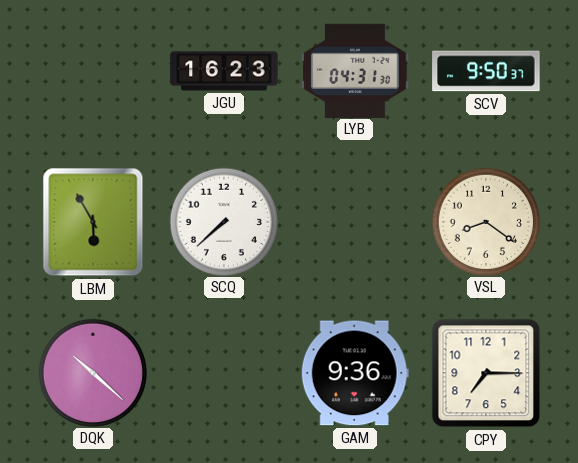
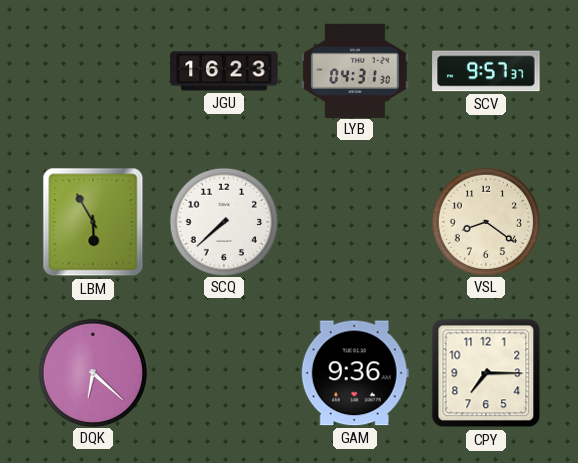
SCV: 9:50 -> 9:57
DQK: 10:22 -> 6:22
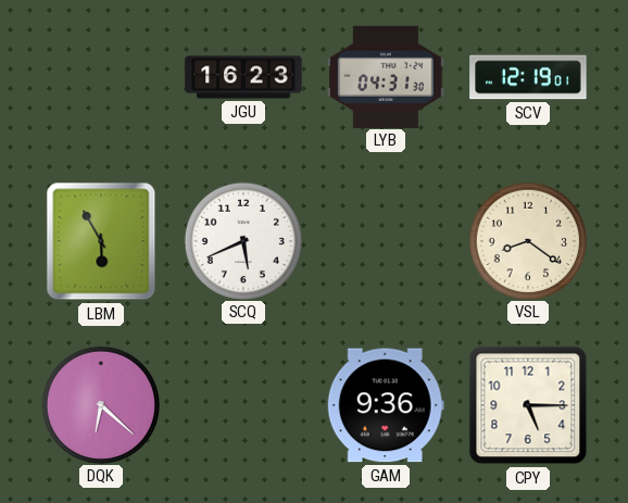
SCV: 9:57 -> 12:19
SCQ: 7:38 -> 5:41
CPY: 7:15 -> 5:15
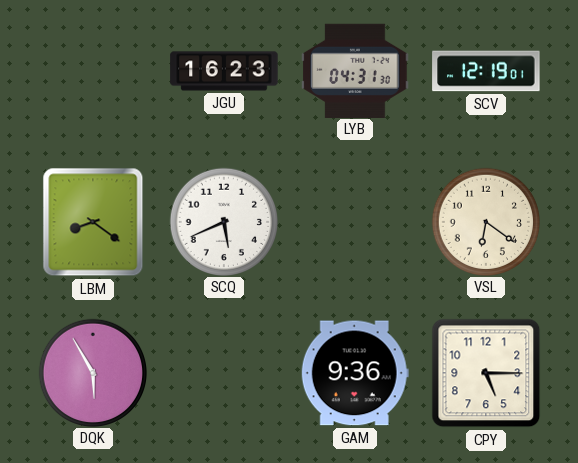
LBM: 5:55 -> 8:21
VSL: 8:21 -> 6:21
DQK: 6:22 -> 5:55
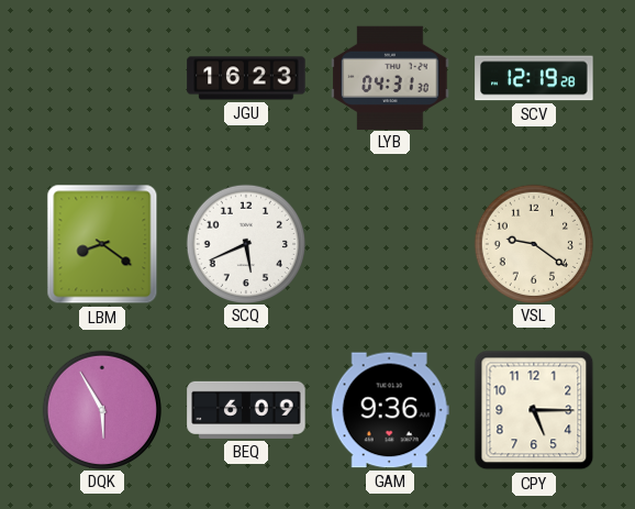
SCV: 12:19:01 -> 12:19:28
VSL: 6:21 -> 9:21
BEQ: none -> 6:09
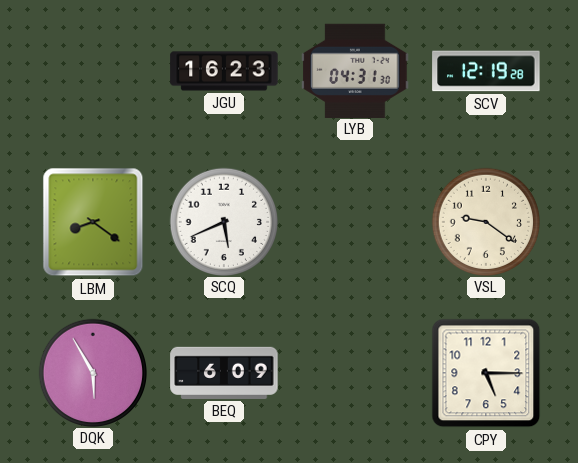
GAM: 9:36 -> none
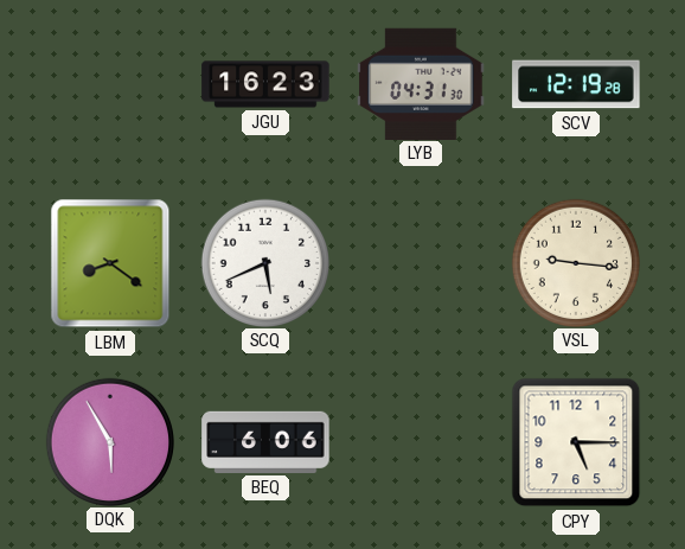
VSL: 9:21 -> 9:16
BEQ: 6:09 -> 6:06
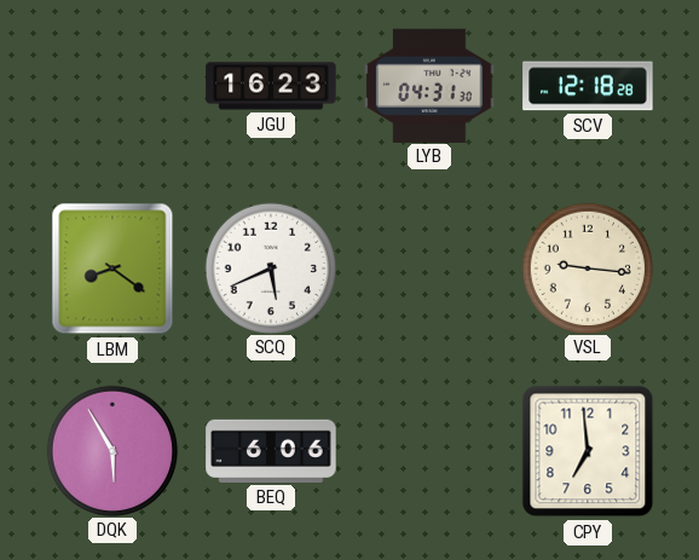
SCV: 12:19 -> 12:18
CPY: 5:15 -> 6:59
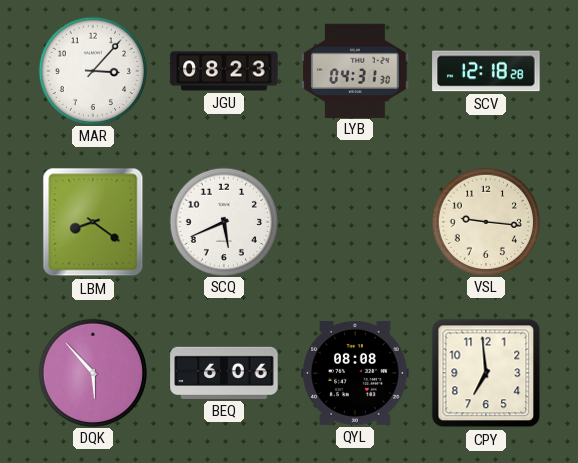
MAR: none -> 3:07
JGU: 16:23 -> 08:23
DQK: 5:55 -> 5:53
QYL: none -> 08:08
